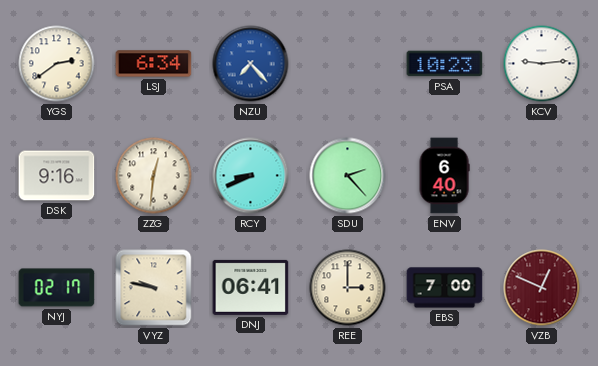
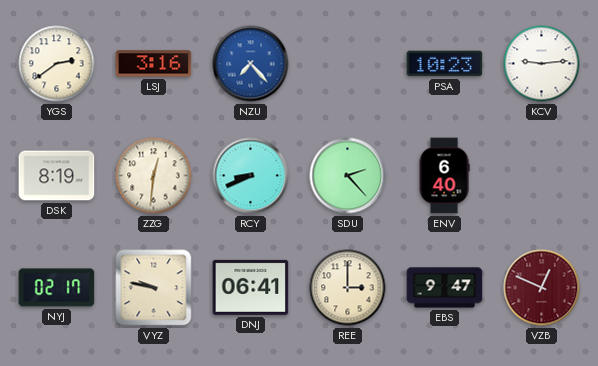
LSJ: 6:34 -> 3:16
DSK: 9:16 -> 8:19
EBS: 7:00 -> 9:47
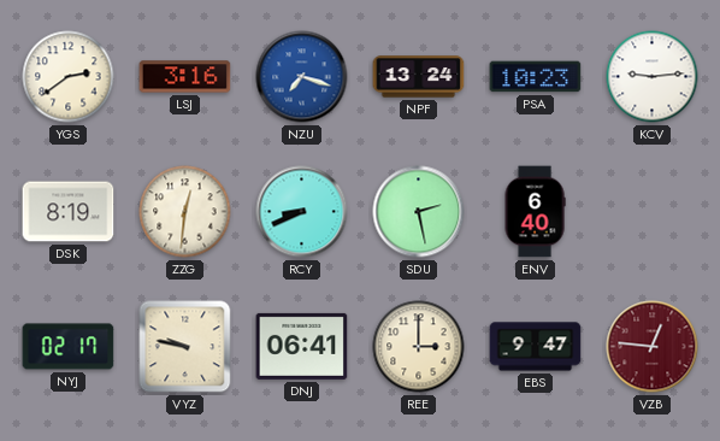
NZU: 7:23 -> 7:18
NPF: none -> 13:24
SDU: 2:23 -> 2:28
VZB: 12:49 -> 12:46
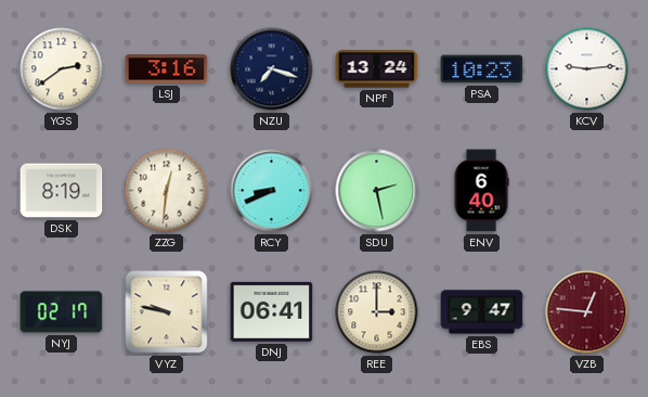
NZU dial: blue -> navy
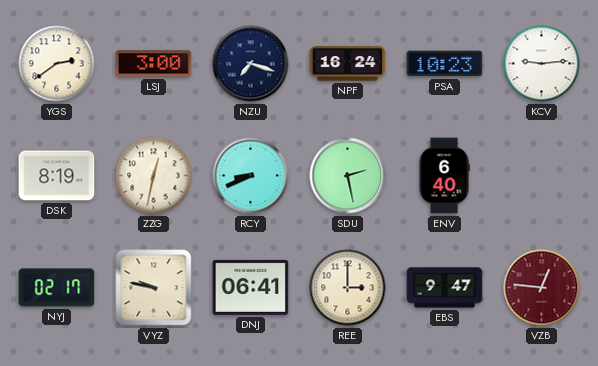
LSJ: 3:16 -> 3:00
NPF: 13:24 -> 16:24
ZZG: 12:31 -> 12:32
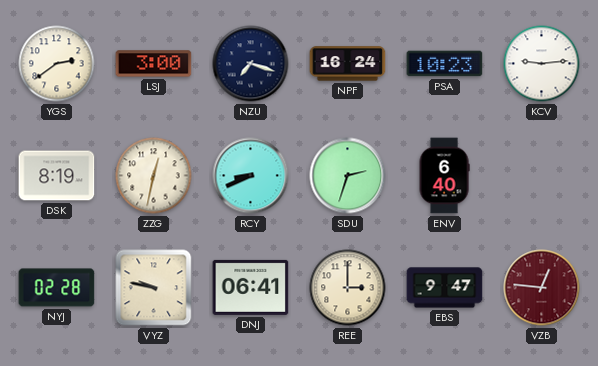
SDU: 2:28 -> 2:33
NYJ: 02:17 -> 02:28
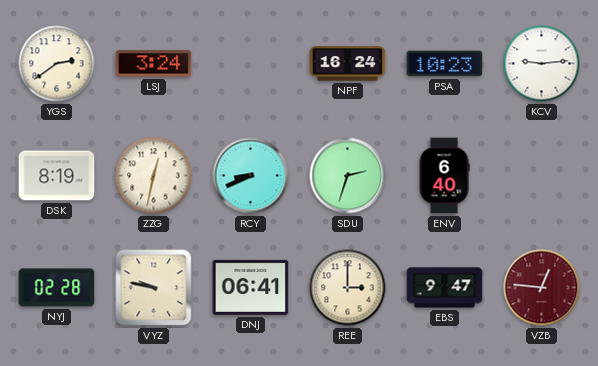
LSJ: 3:00 -> 3:24
NZU: 7:18 -> none
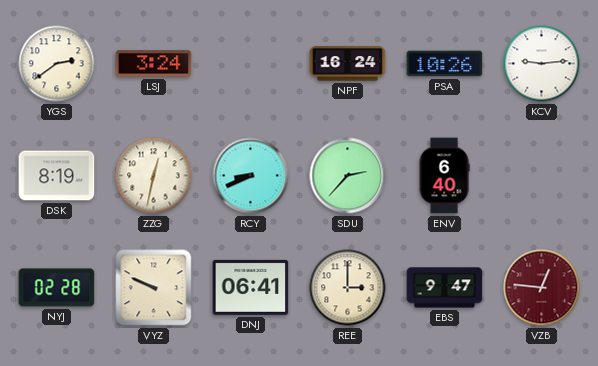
PSA: 10:23 -> 10:26
SDU: 2:33 -> 2:37
VYZ: 9:47 -> 9:49
